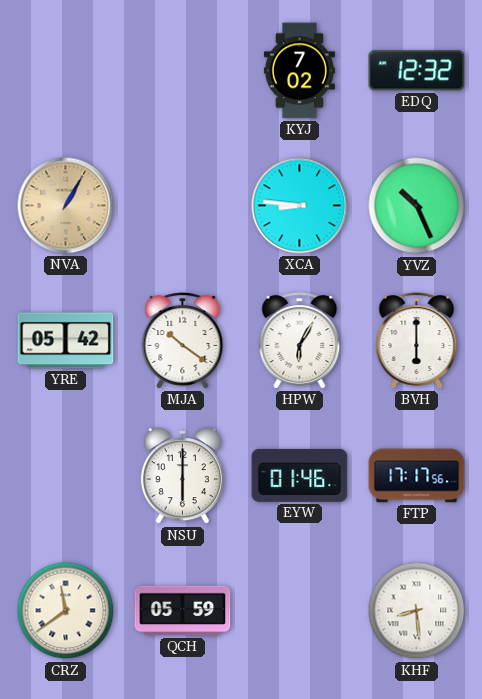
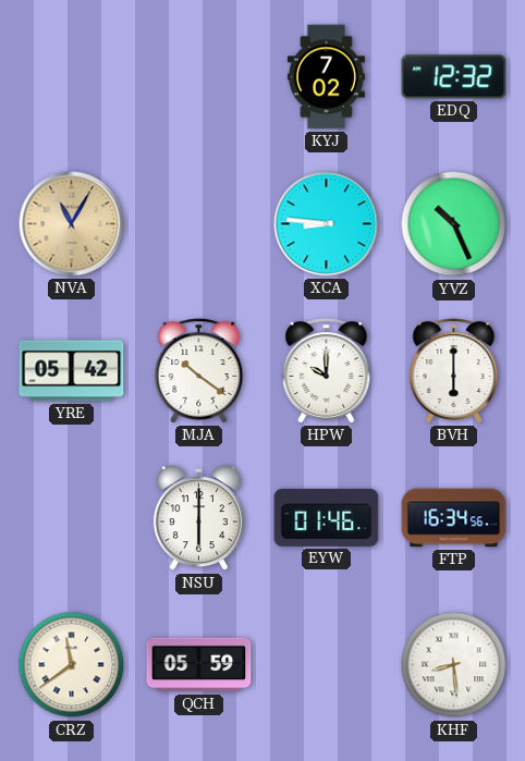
NVA: 1:05 -> 11:05
HPW: 6:05 -> 10:00
FTP: 17:17 -> 16:34
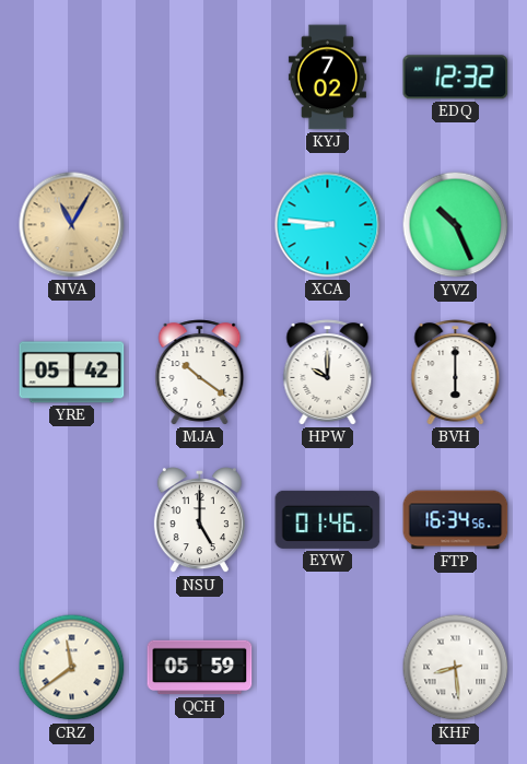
NSU: 6:00 -> 5:00
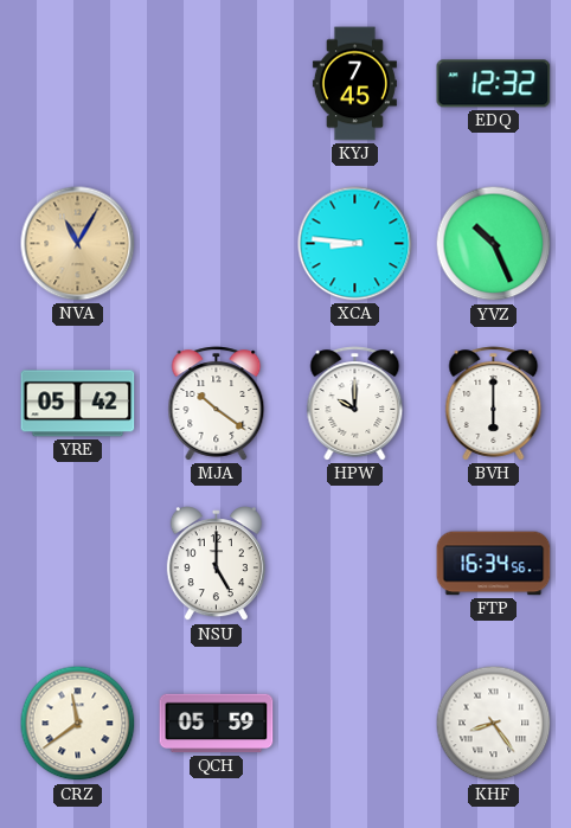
KYJ: 7:02 -> 7:45
EYW: 01:46 -> none
KHF: 8:29 -> 8:24
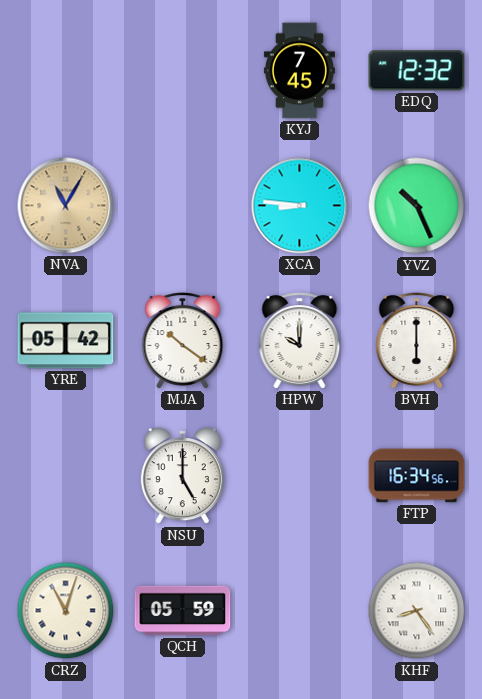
CRZ: 11:39 -> 11:03
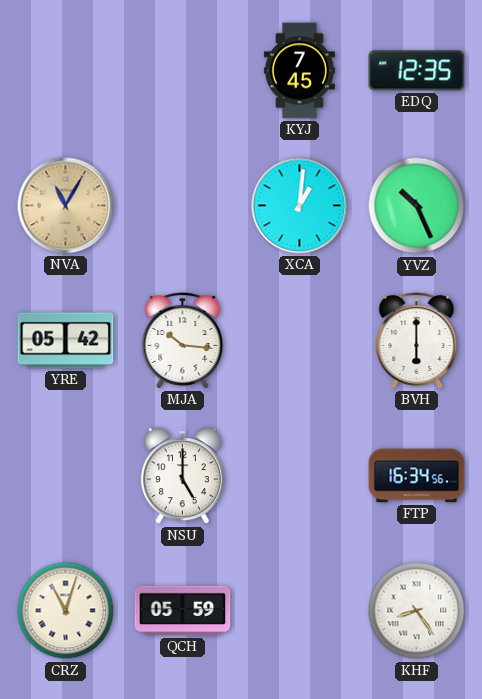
EDQ: 12:32 -> 12:35
XCA: 8:46 -> 1:01
MJA: 10:21 -> 10:16
HPW: 10:00 -> none
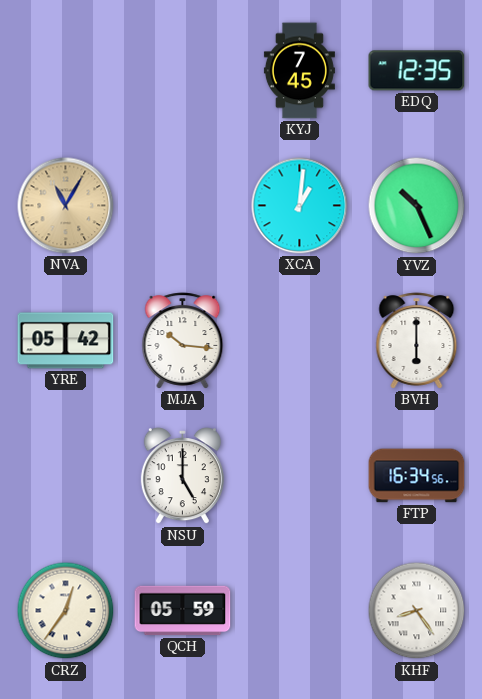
CRZ: 11:03 -> 12:36
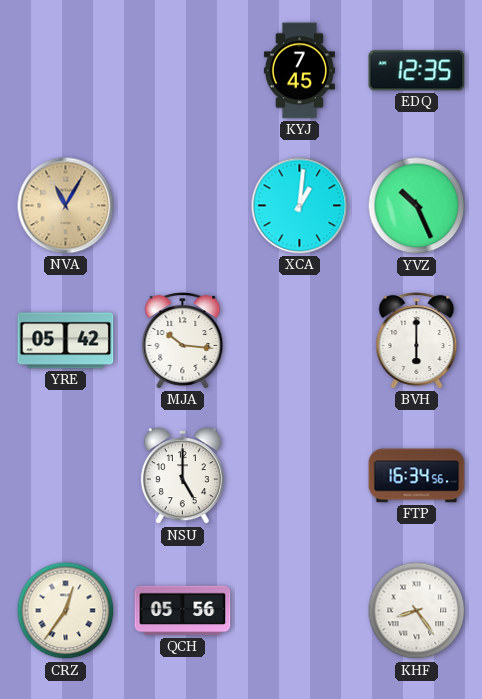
QCH: 05:59 -> 05:56
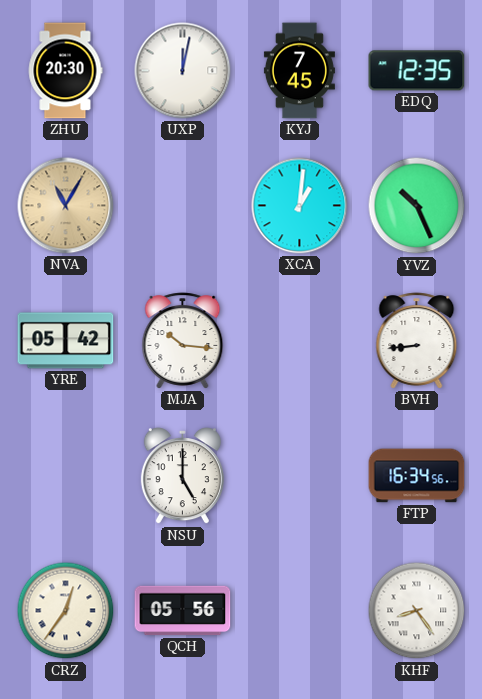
ZHU: none -> 20:30
UXP: none -> 12:02
BVH: 6:00 -> 8:44
